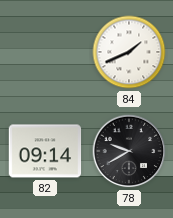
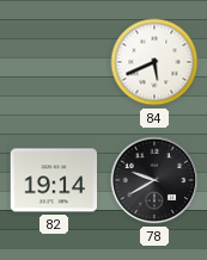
84: 1:41 -> 5:41
82: 09:14 -> 19:14
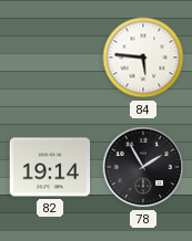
84: 5:41 -> 5:46
78: 9:40 -> 1:55
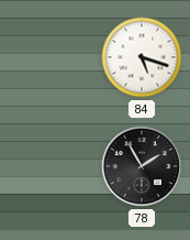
84: 5:46 -> 5:18
82: 19:14 -> none
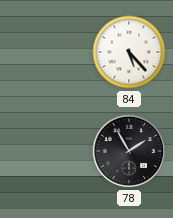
84: 5:18 -> 5:23
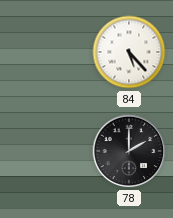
78: 1:55 -> 2:00
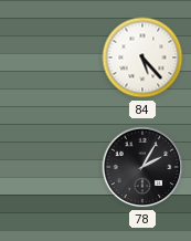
78: 2:00 -> 2:05
